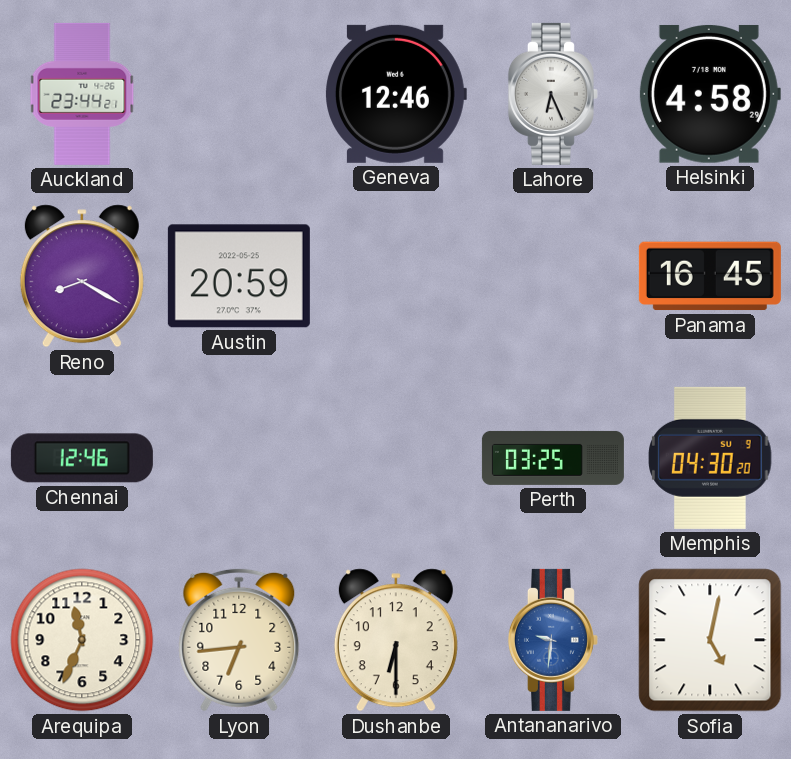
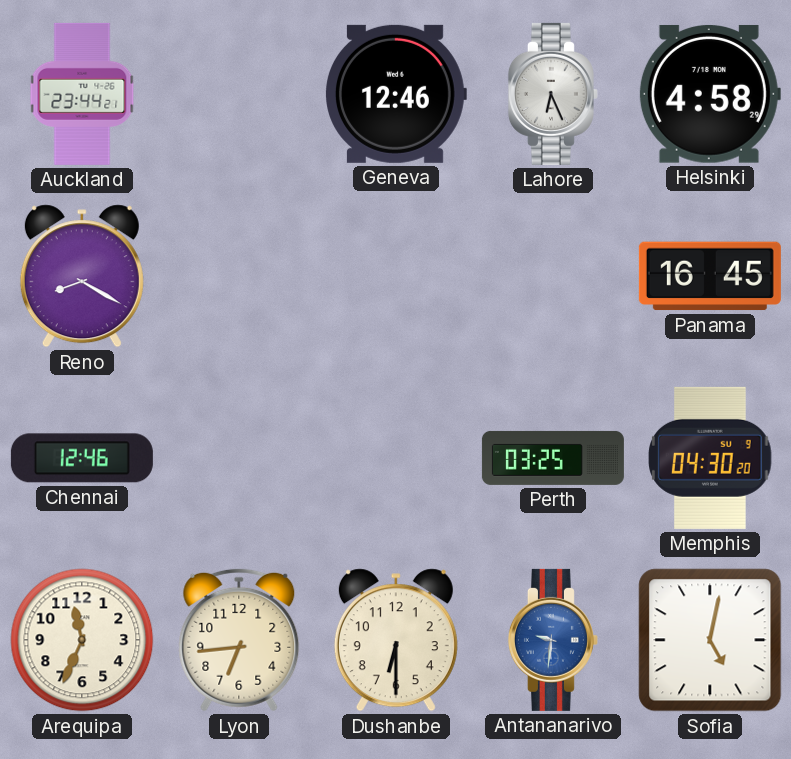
Austin: 20:59 -> none
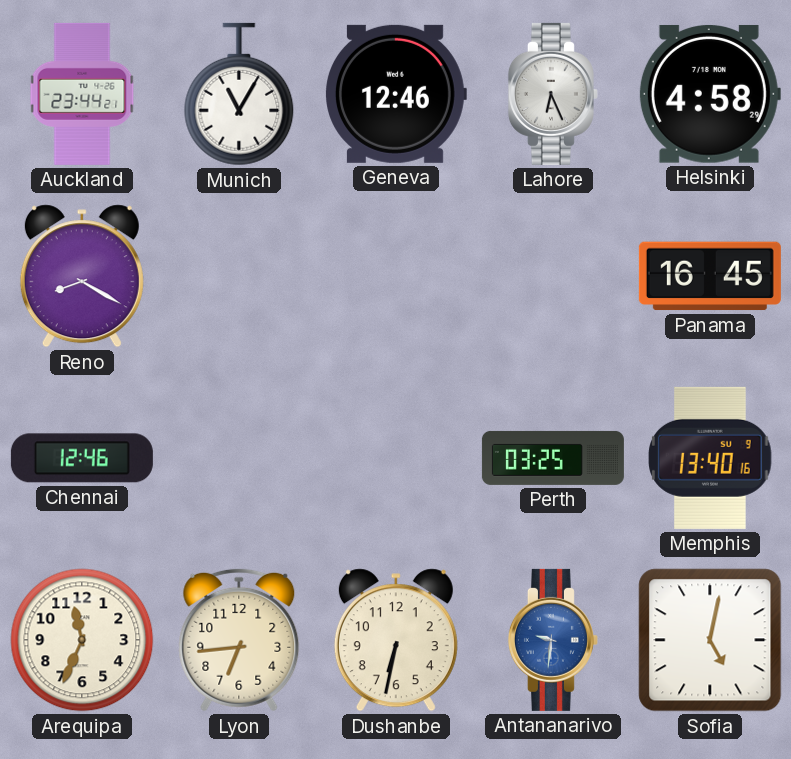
Munich: none -> 11:05
Memphis: 04:30 -> 13:40
Dushanbe: 6:30 -> 6:32
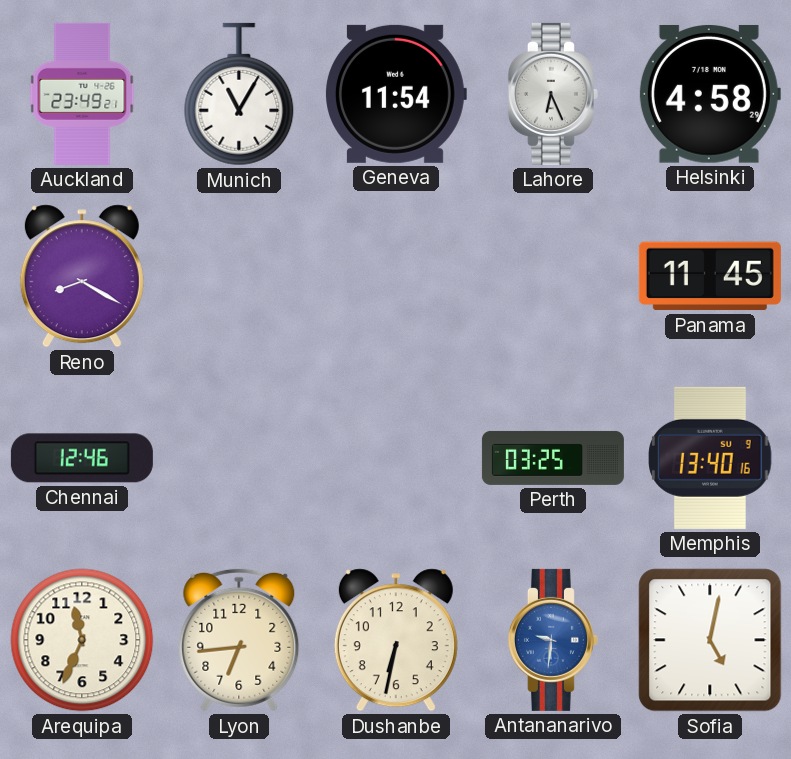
Auckland: 23:44 -> 23:49
Geneva: 12:46 -> 11:54
Panama: 16:45 -> 11:45
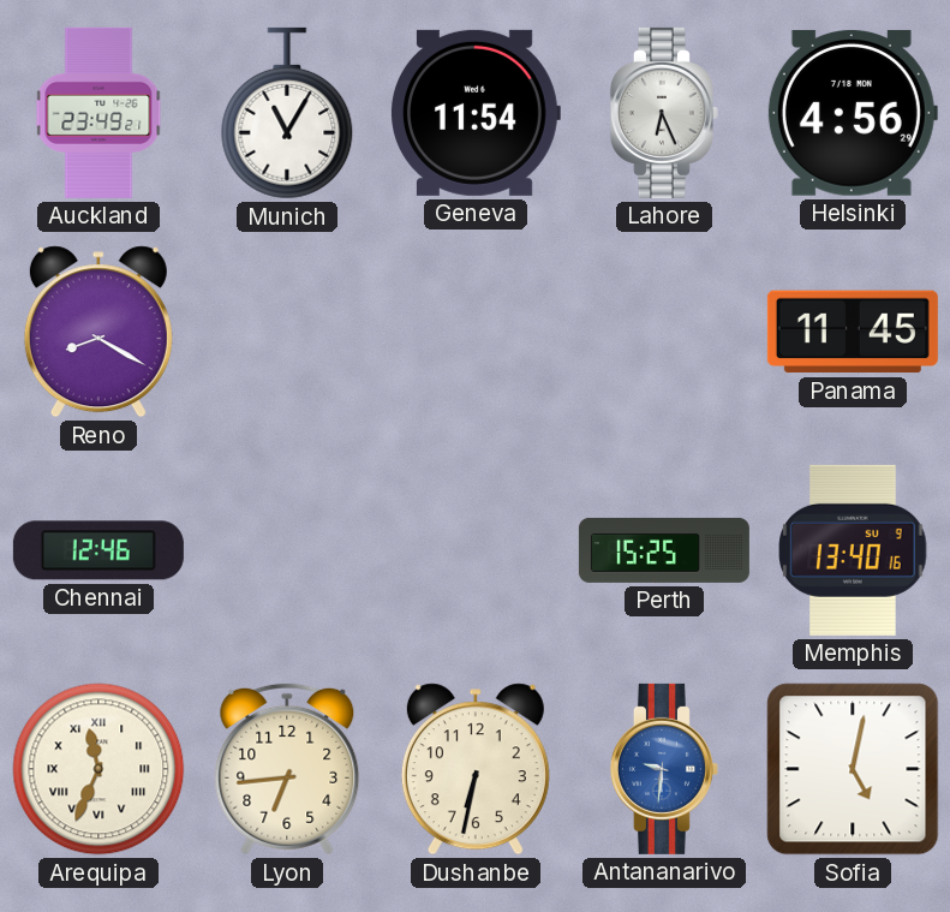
Helsinki: 4:58 -> 4:56
Perth: 03:25 -> 15:25
Arequipa numerals: Arabic -> Roman
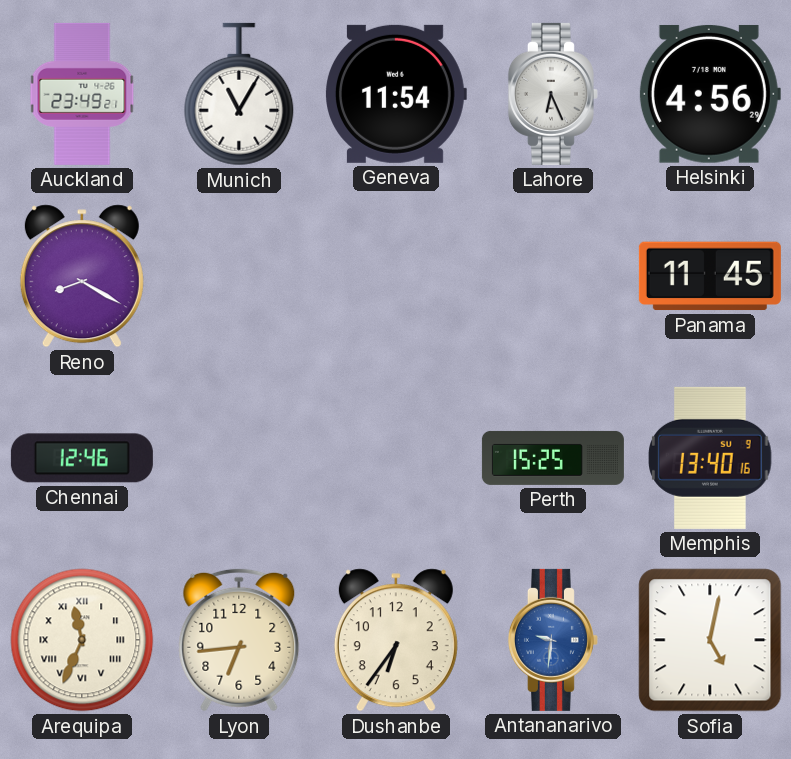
Dushanbe: 6:32 -> 6:36
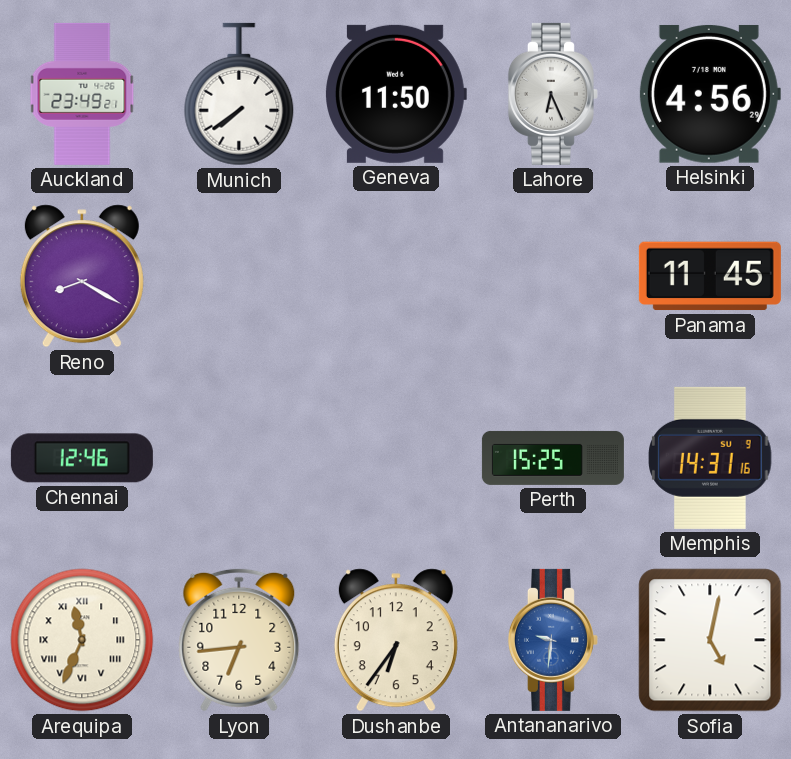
Munich: 11:05 -> 7:39
Geneva: 11:54 -> 11:50
Memphis: 13:40 -> 14:31
